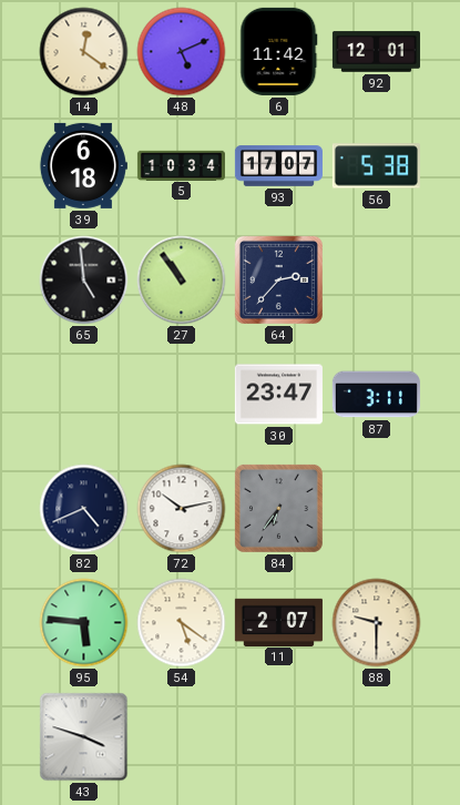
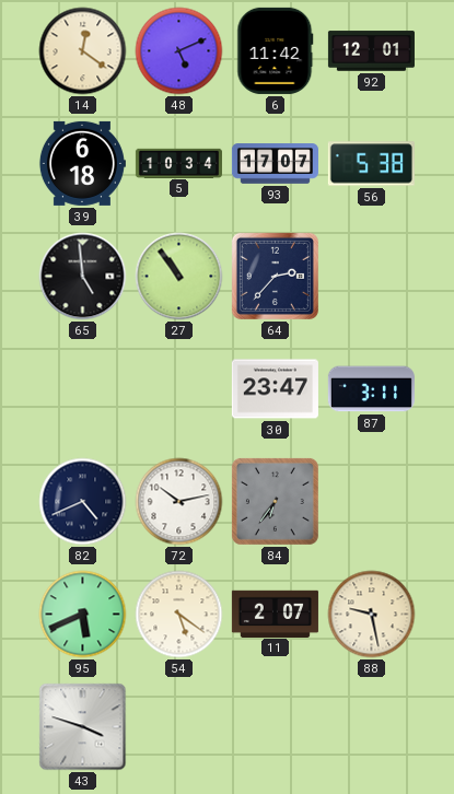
95: 5:46 -> 5:41
88: 9:30 -> 9:28
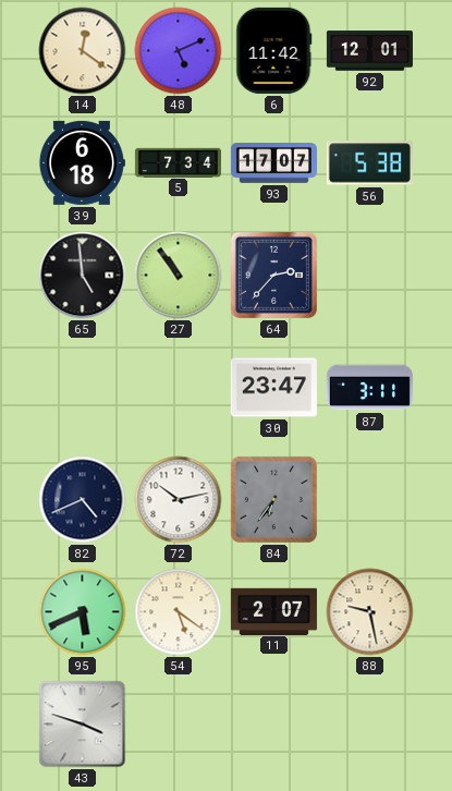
5: 10:34 -> 7:34
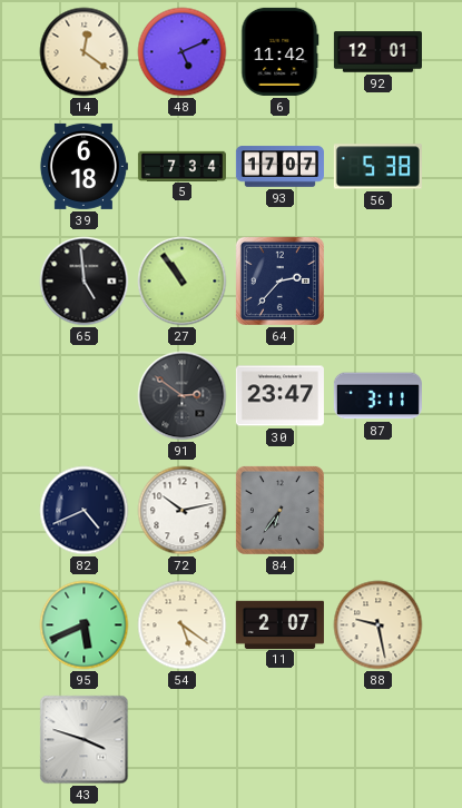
91: none -> 2:51
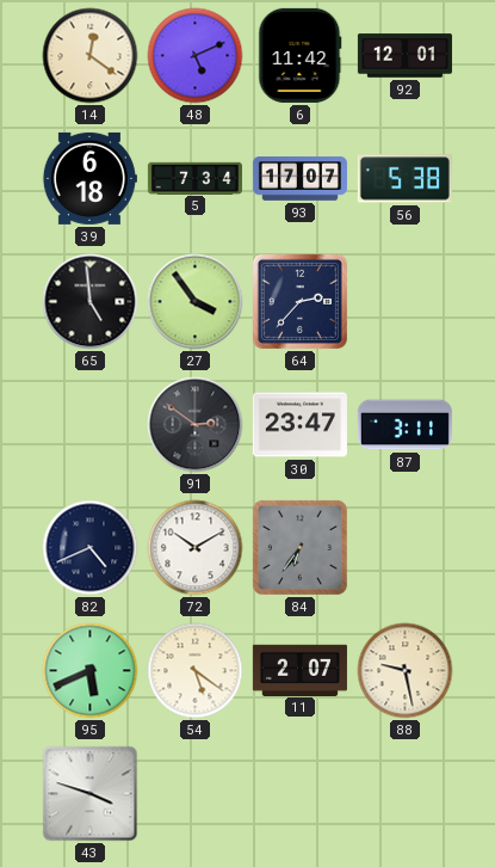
27: 10:54 -> 3:54
72: 10:13 -> 10:10
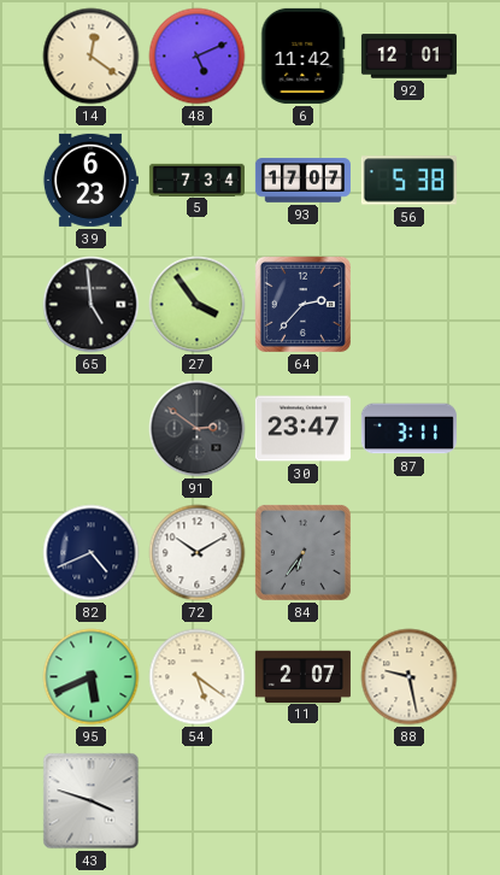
39: 6:18 -> 6:23
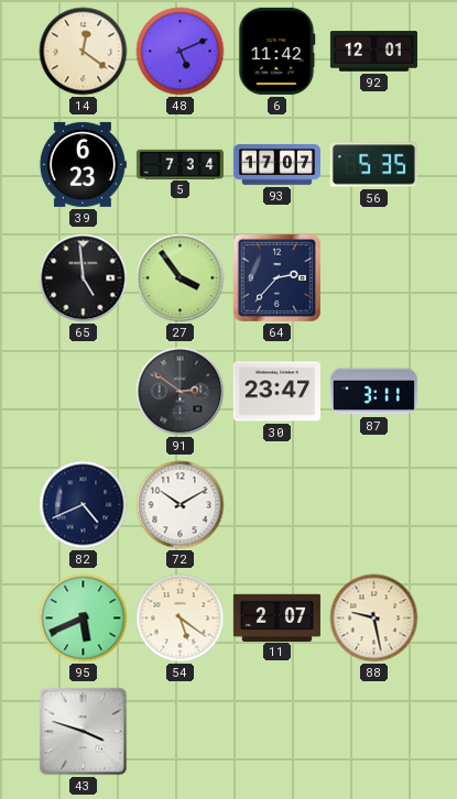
56: 5:38 -> 5:35
84: 6:36 -> none
